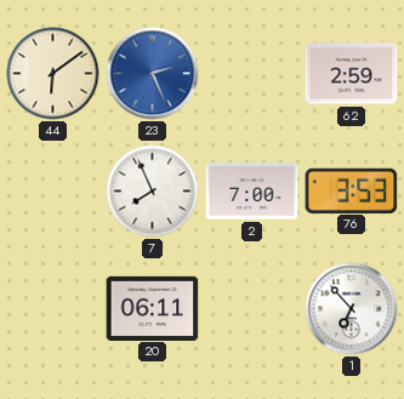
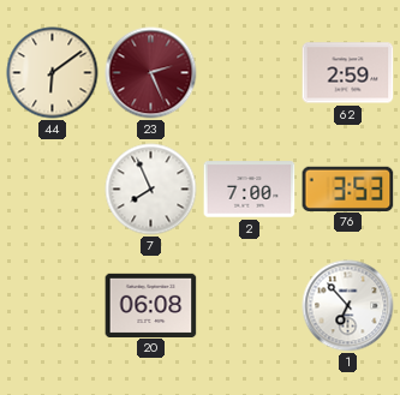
23 dial: blue -> burgundy
20: 06:11 -> 06:08
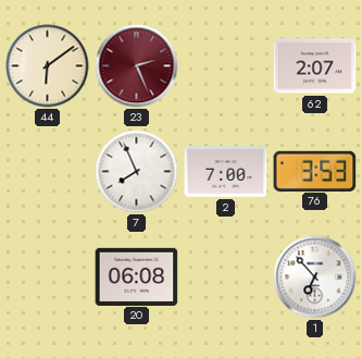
62: 2:59 -> 2:07
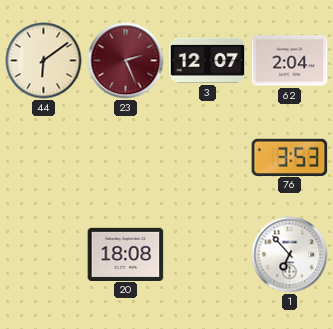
3: none -> 12:07
62: 2:07 -> 2:04
7: 7:56 -> none
2: 7:00 -> none
20: 06:08 -> 18:08
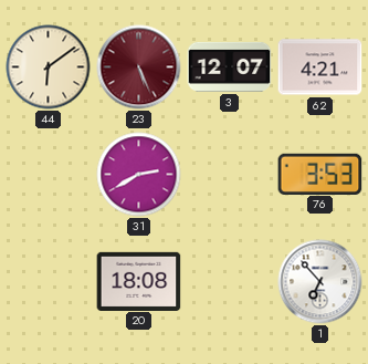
23: 2:26 -> 5:26
62: 2:04 -> 4:21
31: none -> 2:40
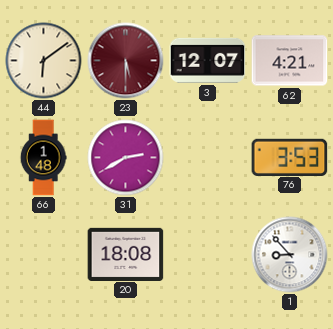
23: 5:26 -> 5:30
66: none -> 1:48
1: 6:53 -> 8:53
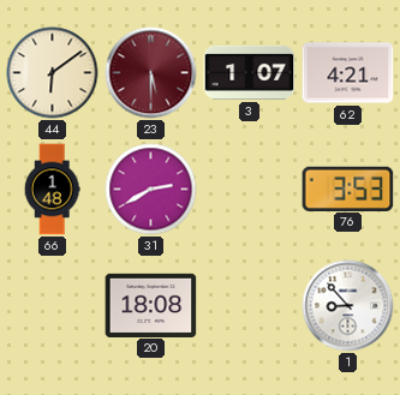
3: 12:07 -> 1:07
